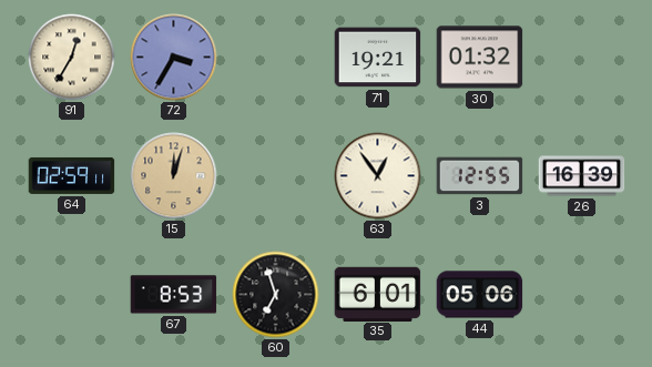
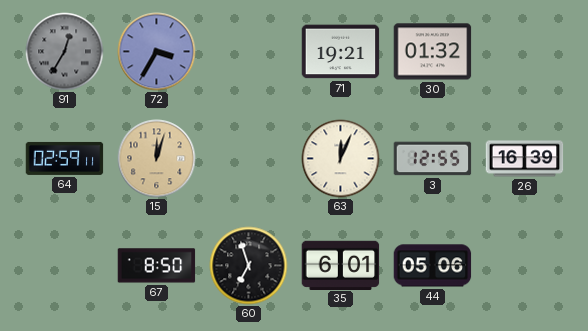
91 dial: cream -> grey
63: 12:54 -> 12:04
67: 8:53 -> 8:50
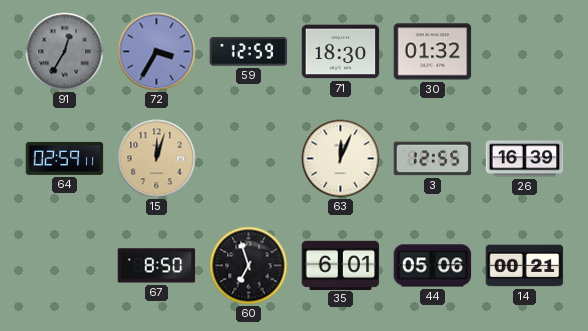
59: none -> 12:59
71: 19:21 -> 18:30
14: none -> 00:21
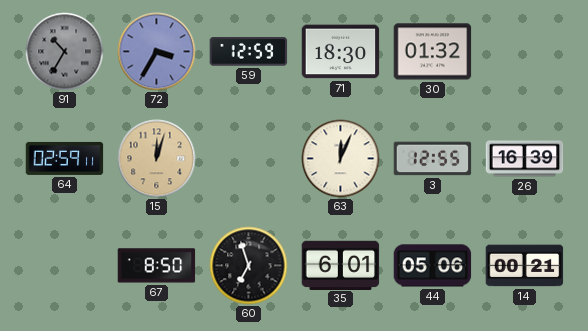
91: 12:35 -> 10:35
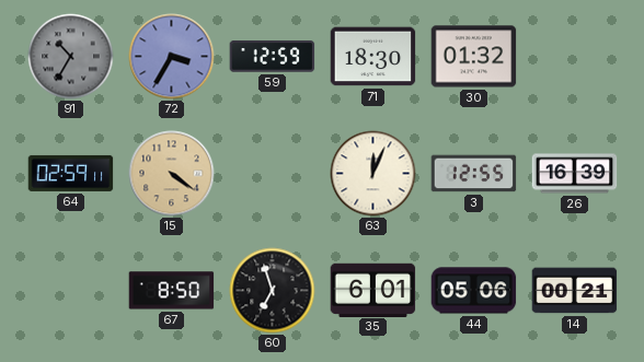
15: 12:03 -> 4:21
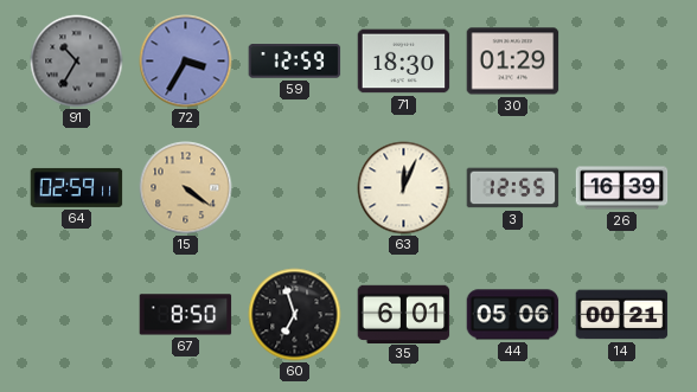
30: 01:32 -> 01:29
